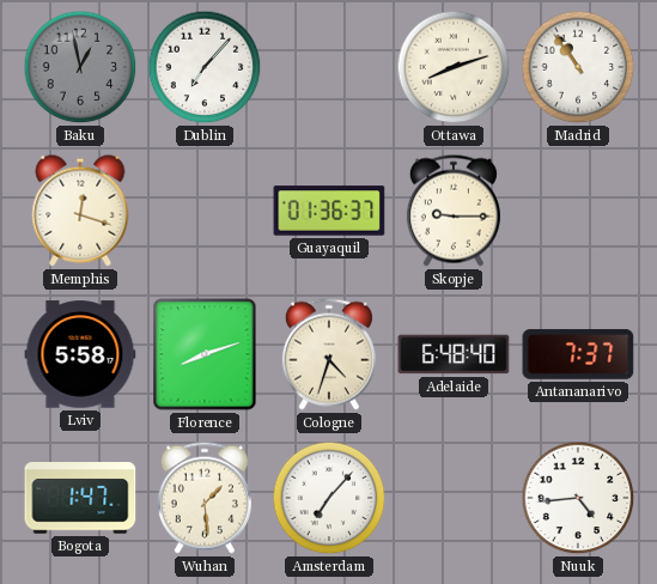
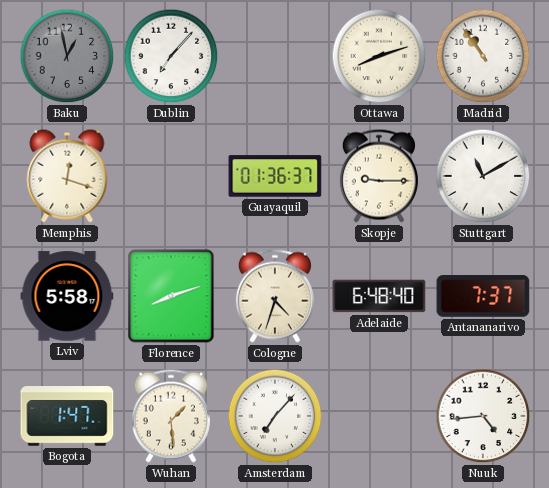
Stuttgart: none -> 11:10
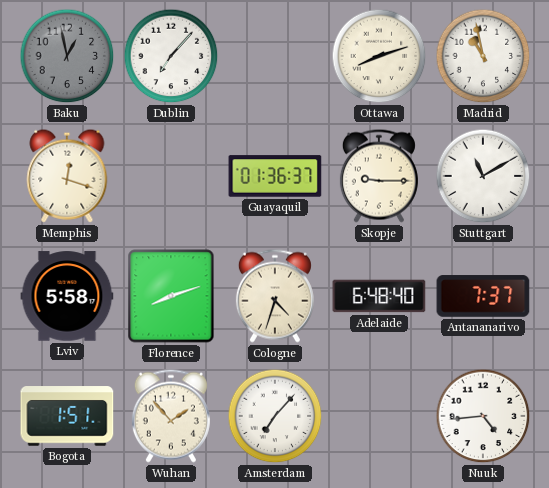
Madrid: 10:54 -> 10:58
Bogota: 1:47 -> 1:51
Wuhan: 1:29 -> 1:53
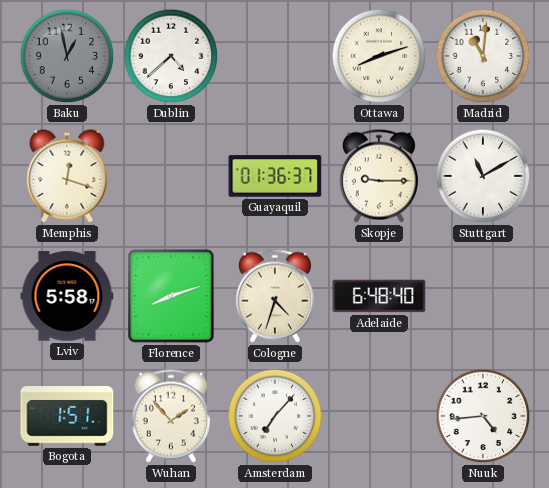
Dublin: 7:07 -> 4:38
Madrid: 10:58 -> 11:01
Antananarivo: 7:37 -> none
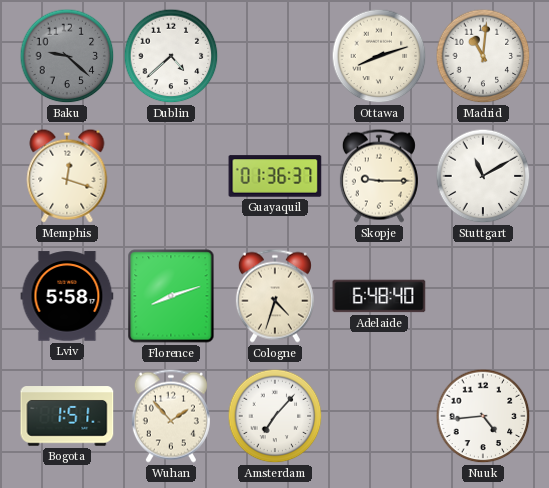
Baku: 12:58 -> 9:22
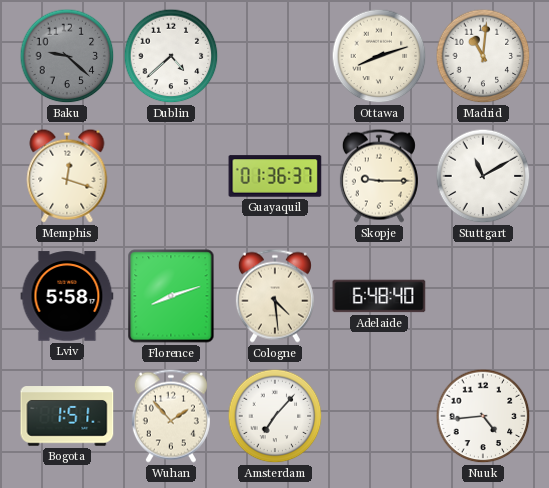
Cologne: 4:33 -> 4:29
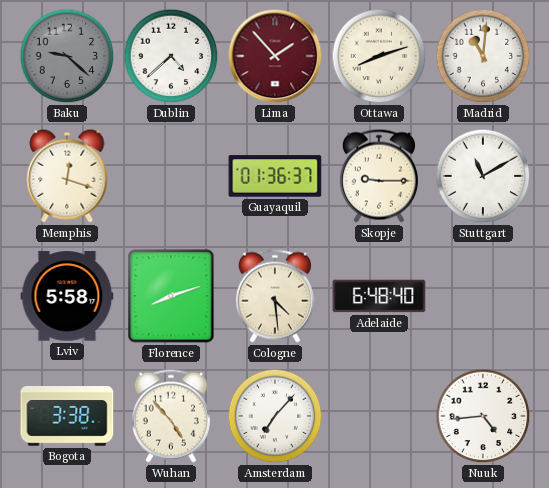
Lima: none -> 1:53
Bogota: 1:51 -> 3:38
Wuhan: 1:53 -> 4:53
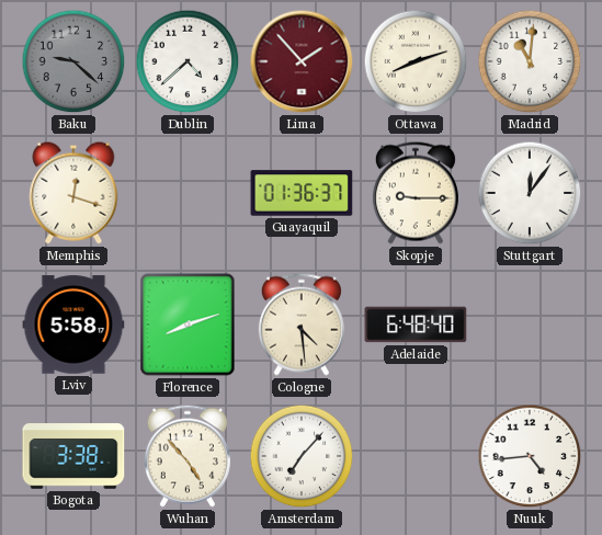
Stuttgart: 11:10 -> 12:06
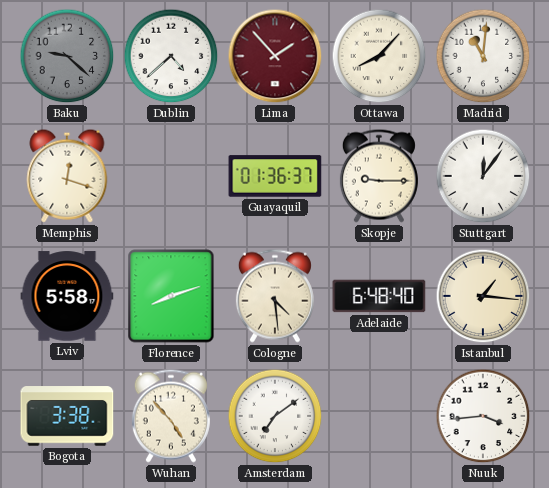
Ottawa: 8:12 -> 8:07
Istanbul: none -> 1:16
Amsterdam: 7:07 -> 7:09
Nuuk: 4:44 -> 3:44
